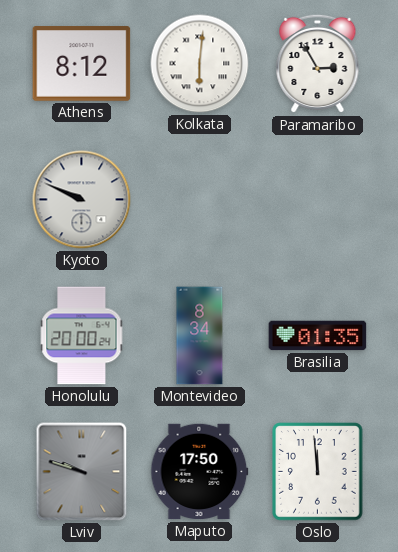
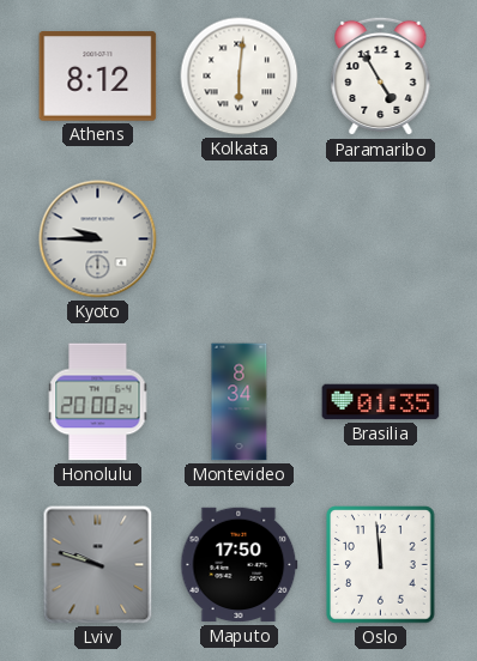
Paramaribo: 2:55 -> 4:55
Kyoto: 9:49 -> 9:45
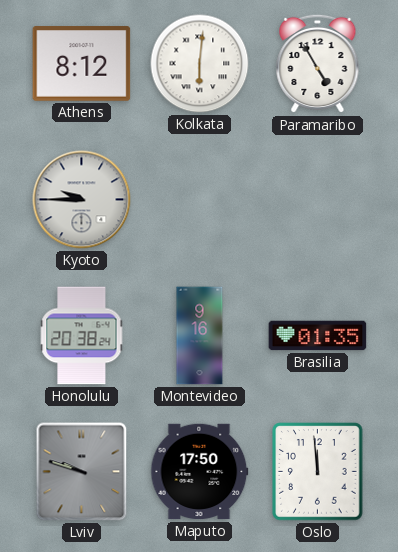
Honolulu: 20:00 -> 20:38
Montevideo: 8:34 -> 9:16
